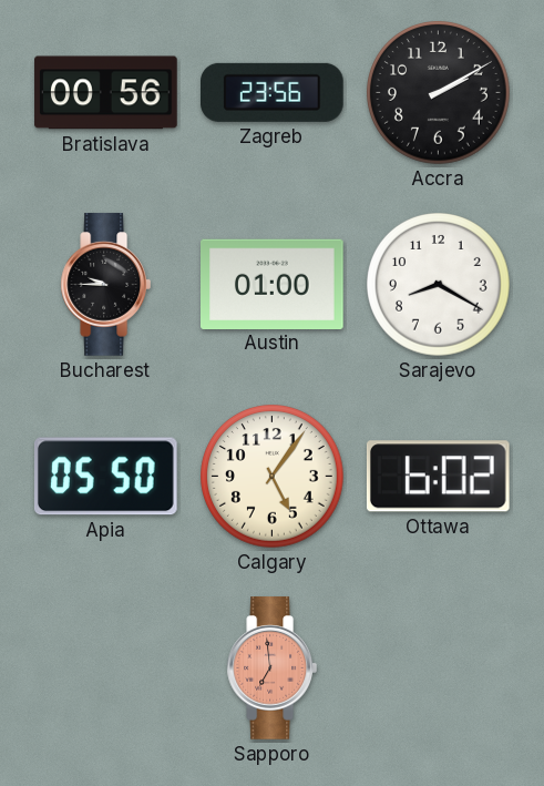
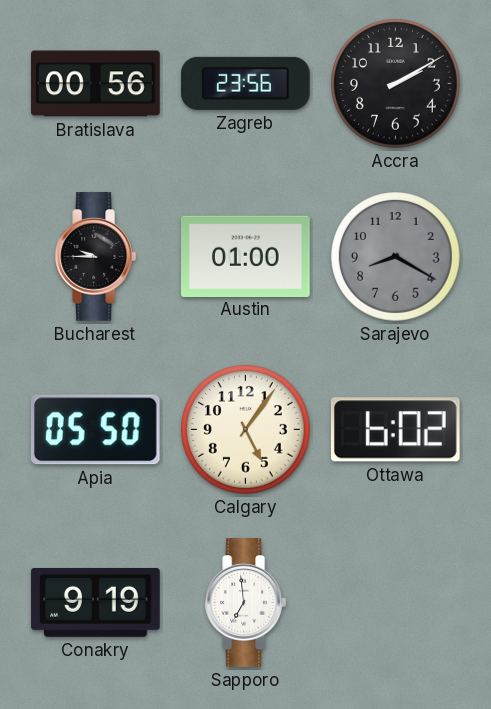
Sarajevo dial: white -> grey
Conakry: none -> 9:19
Sapporo dial: salmon -> white
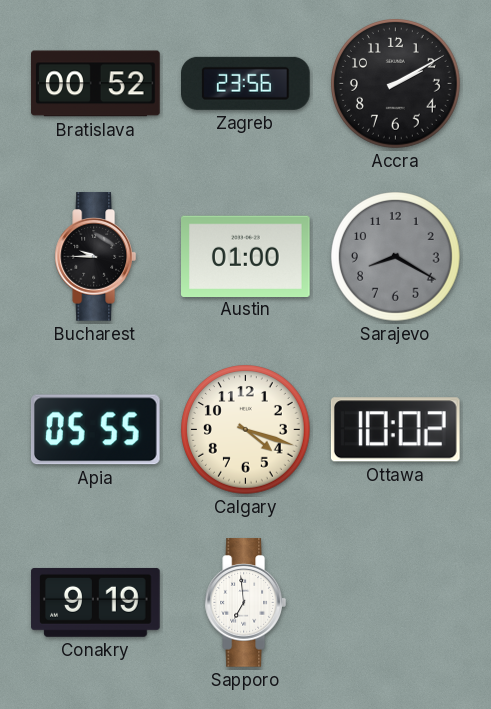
Bratislava: 00:56 -> 00:52
Apia: 05:50 -> 05:55
Calgary: 5:06 -> 4:18
Ottawa: 6:02 -> 10:02
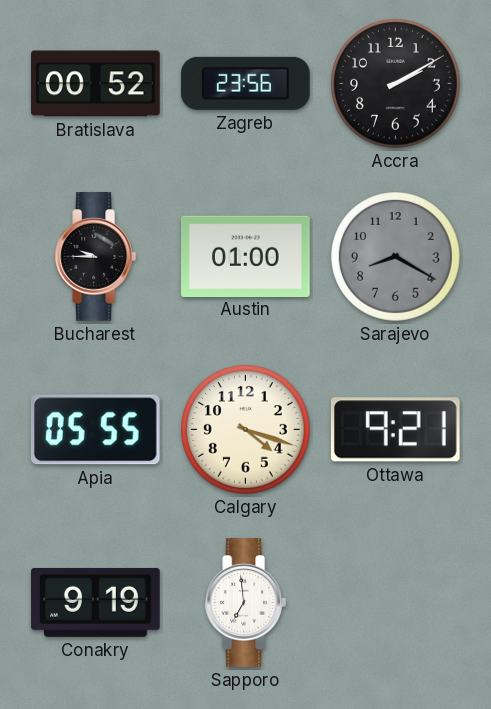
Ottawa: 10:02 -> 9:21
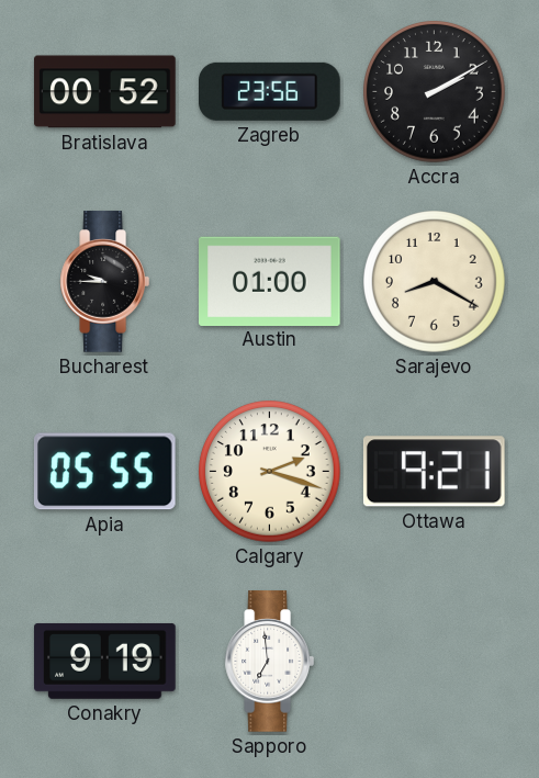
Sarajevo dial: grey -> cream
Calgary: 4:18 -> 2:18
